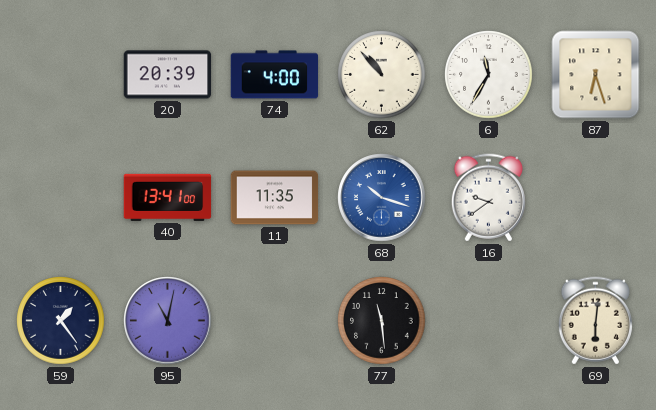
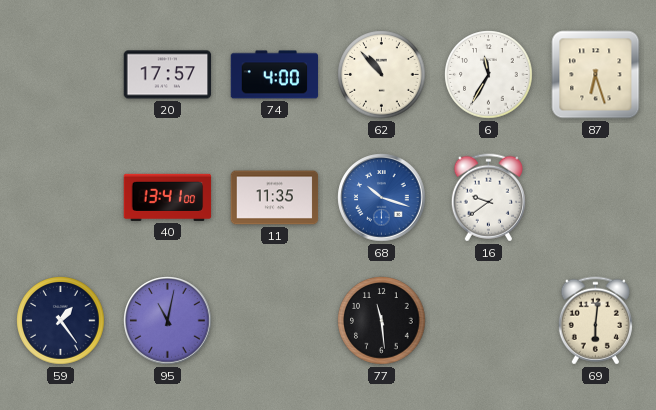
20: 20:39 -> 17:57
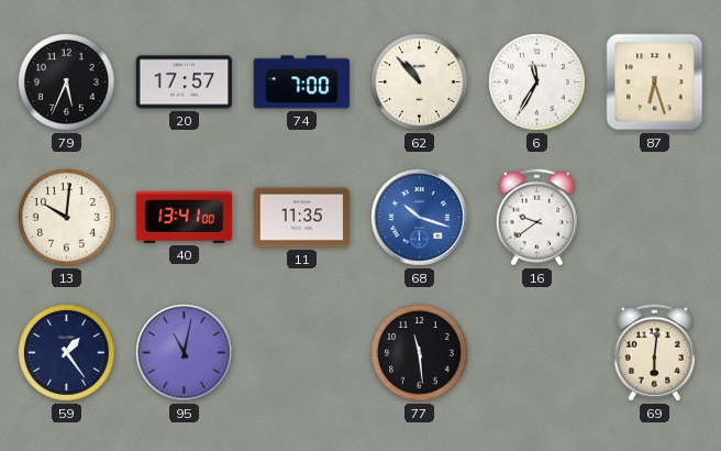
79: none -> 5:34
74: 4:00 -> 7:00
13: none -> 10:01
